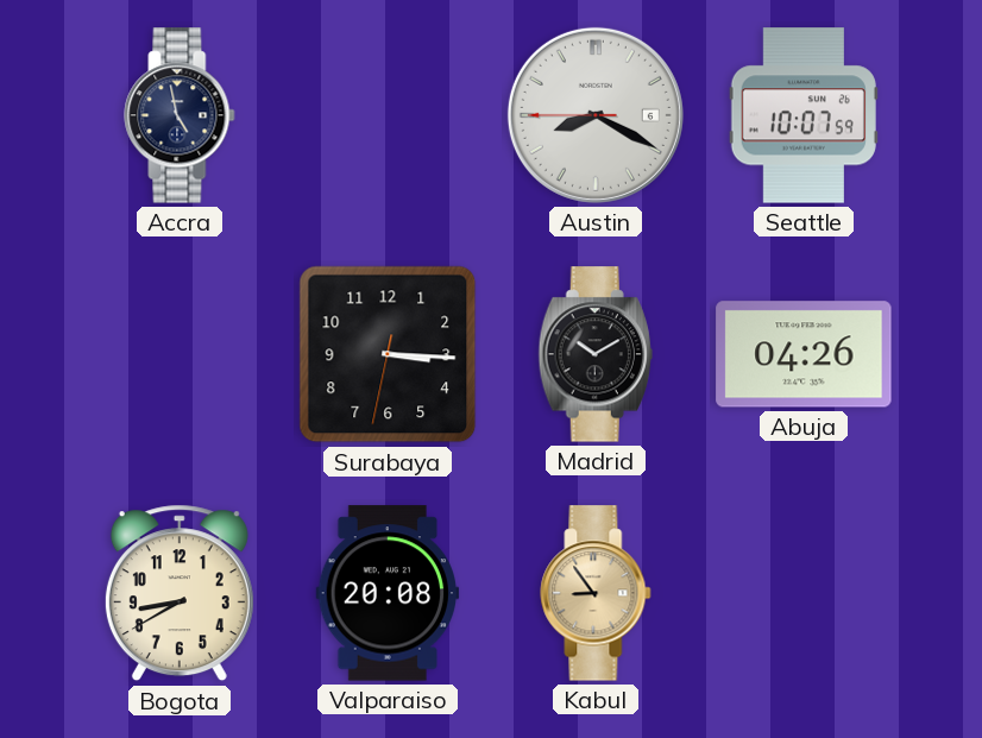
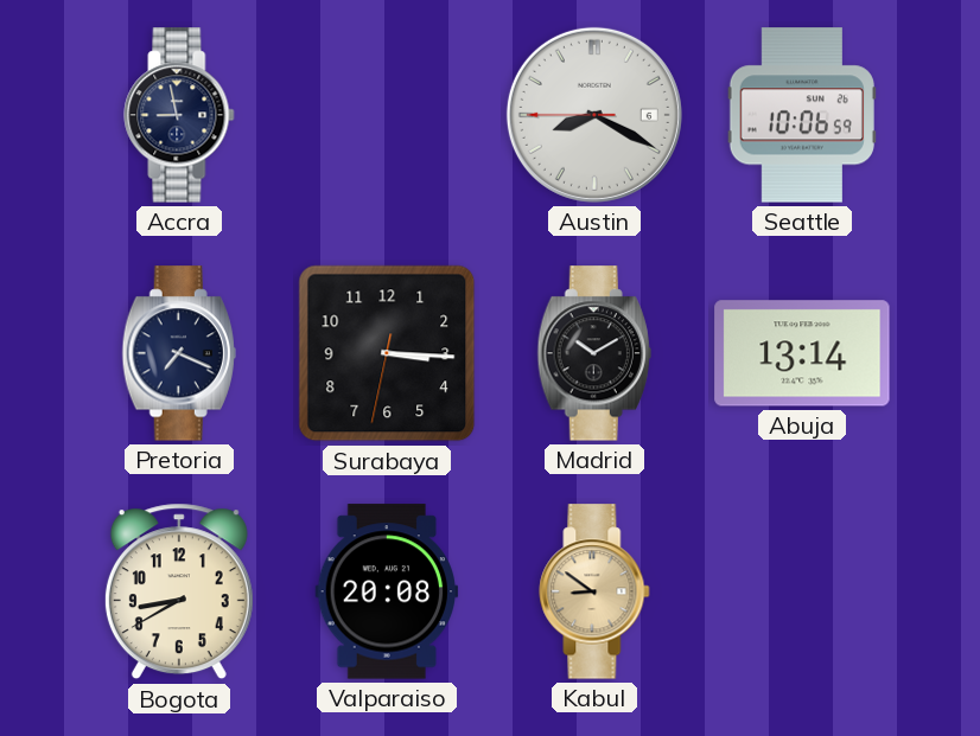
Accra: 4:58 -> 8:58
Seattle: 10:07 -> 10:06
Pretoria: none -> 7:19
Abuja: 04:26 -> 13:14
Kabul: 8:54 -> 8:51
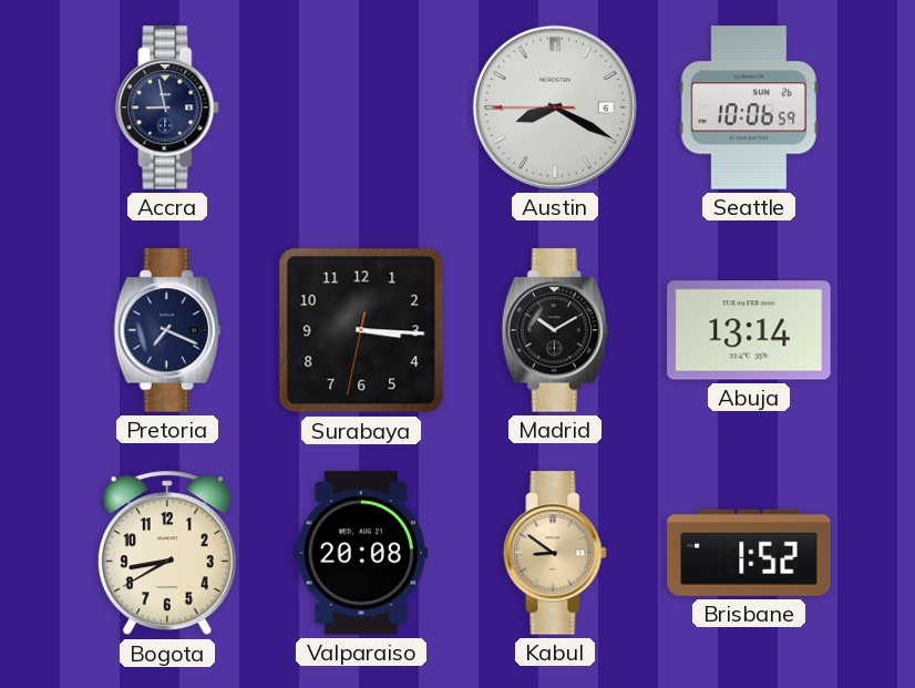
Brisbane: none -> 1:52
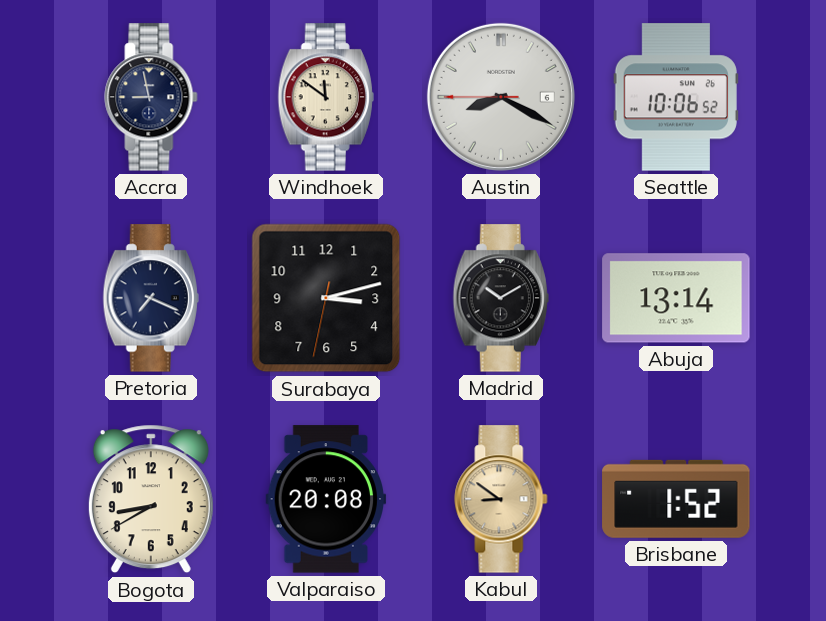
Windhoek: none -> 11:51
Seattle: 10:06:59 -> 10:06:52
Surabaya: 3:15 -> 3:12
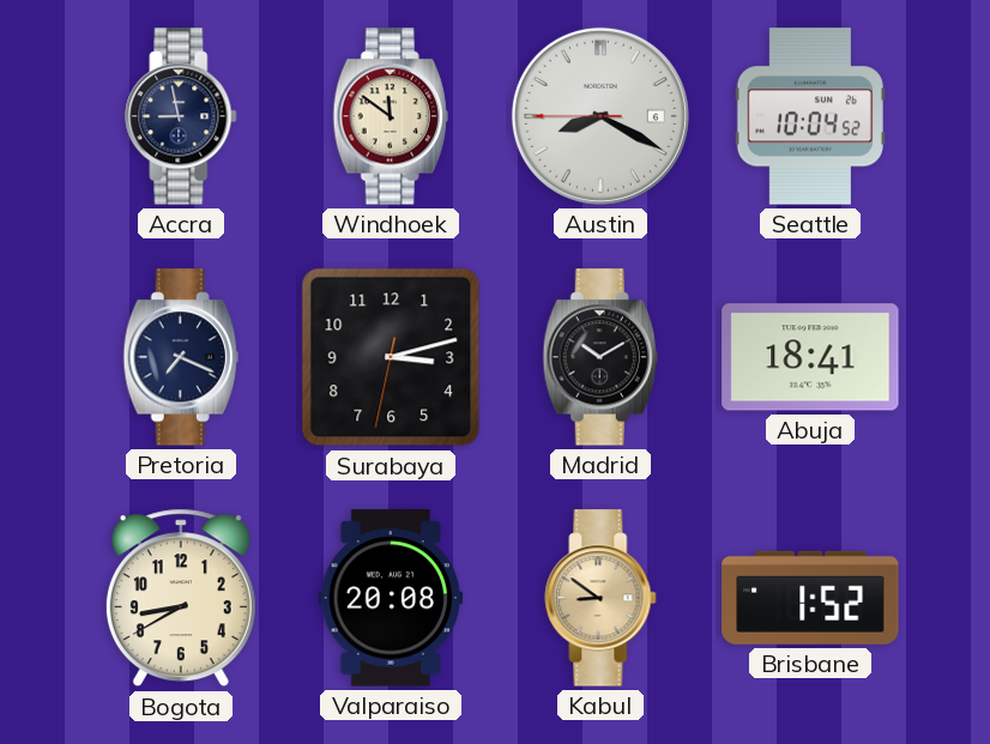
Seattle: 10:06 -> 10:04
Abuja: 13:14 -> 18:41
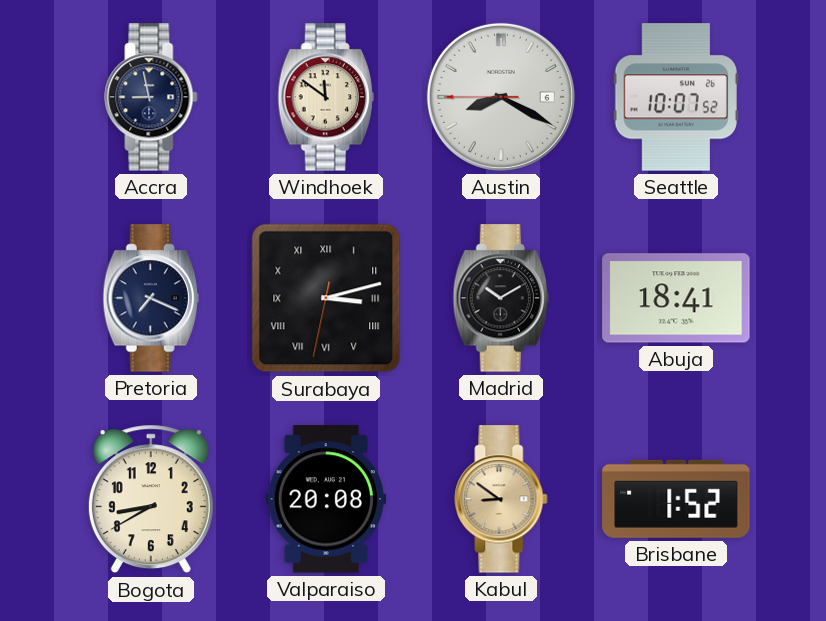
Seattle: 10:04 -> 10:07
Surabaya numerals: Arabic -> Roman
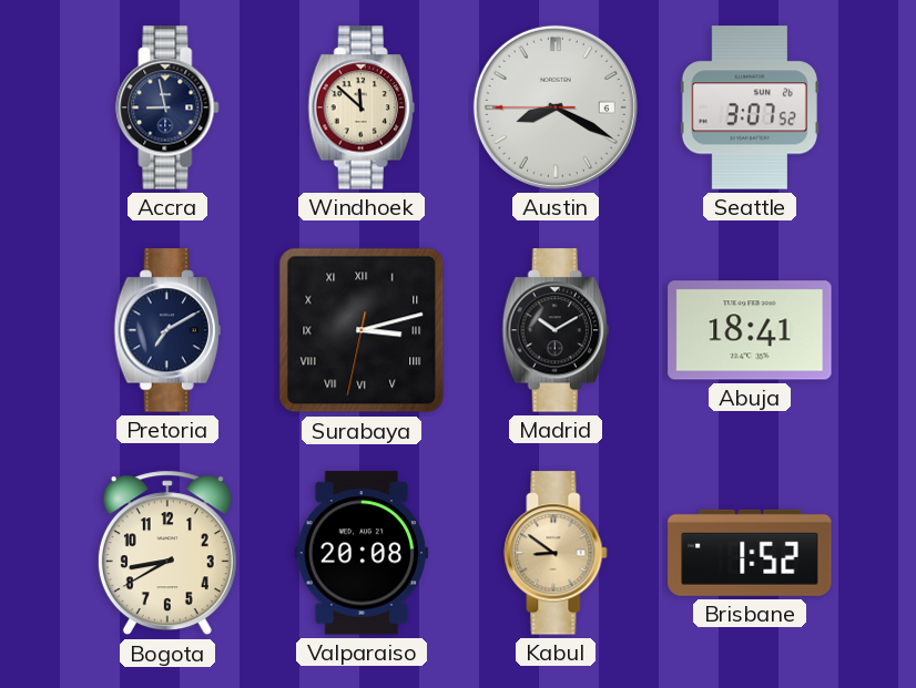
Windhoek: 11:51 -> 11:52
Seattle: 10:07 -> 3:07
Pretoria: 7:19 -> 7:10
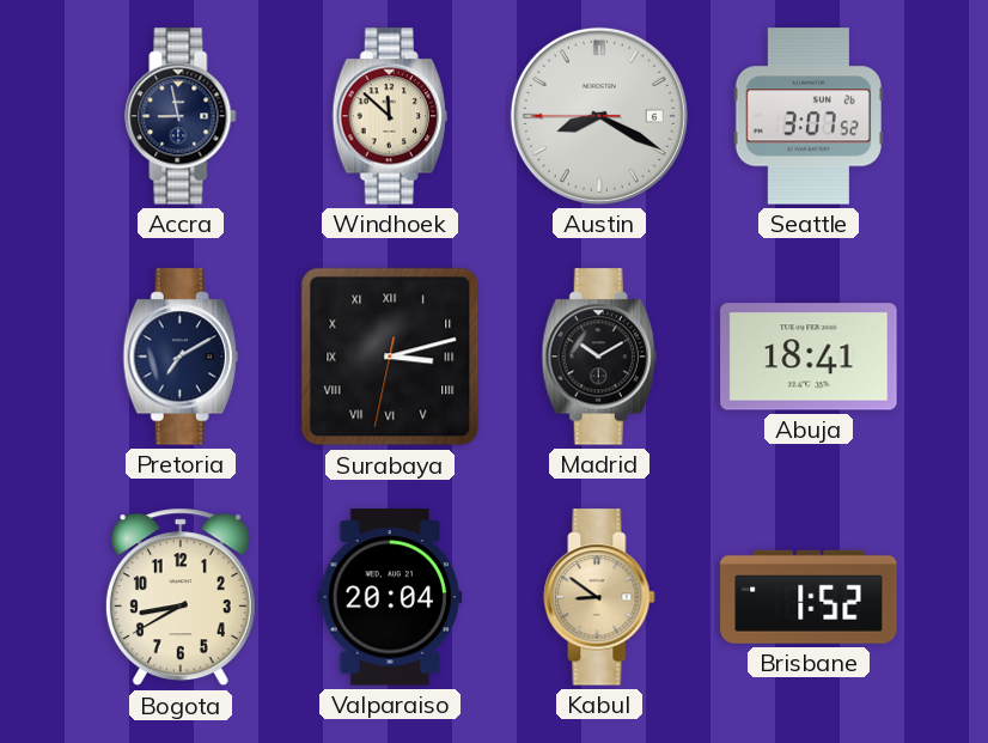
Valparaiso: 20:08 -> 20:04
